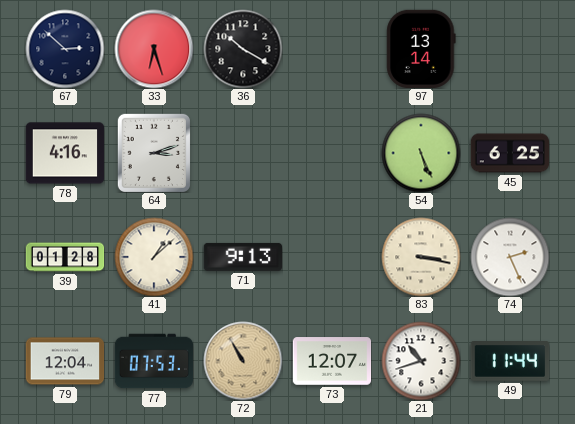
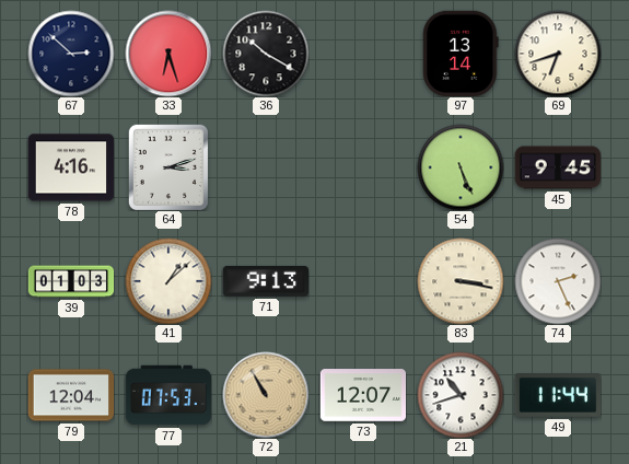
69: none -> 6:42
45: 6:25 -> 9:45
39: 01:28 -> 01:03
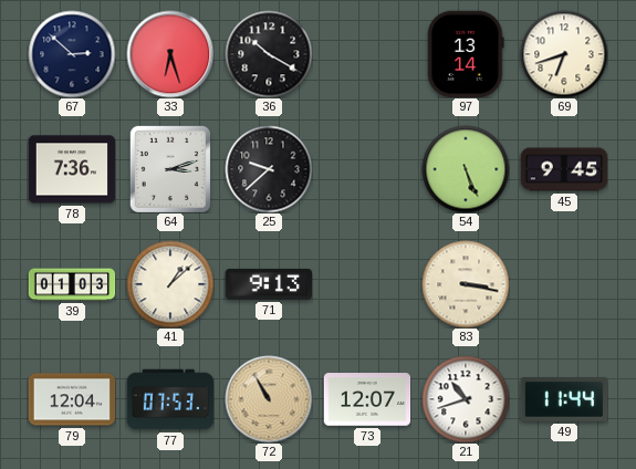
78: 4:16 -> 7:36
25: none -> 9:38
74: 2:26 -> none
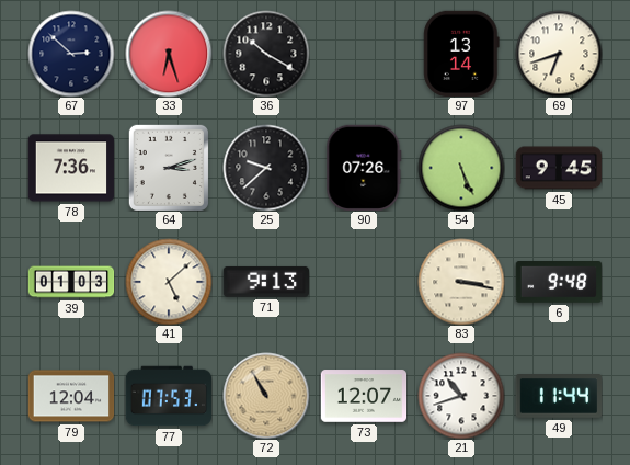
90: none -> 07:26
41: 1:08 -> 5:08
6: none -> 9:48
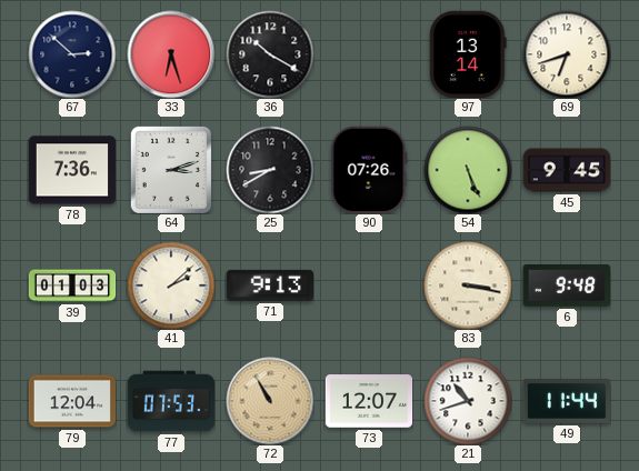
25: 9:38 -> 8:40
41: 5:08 -> 2:08
